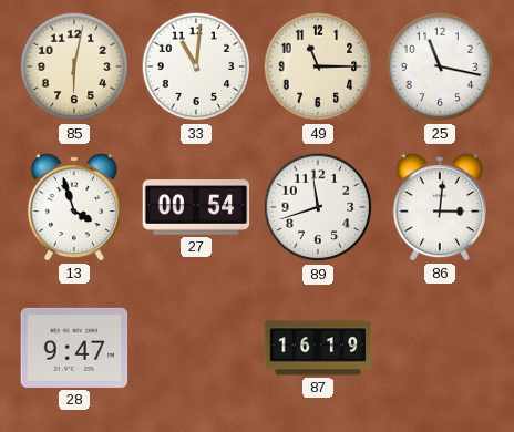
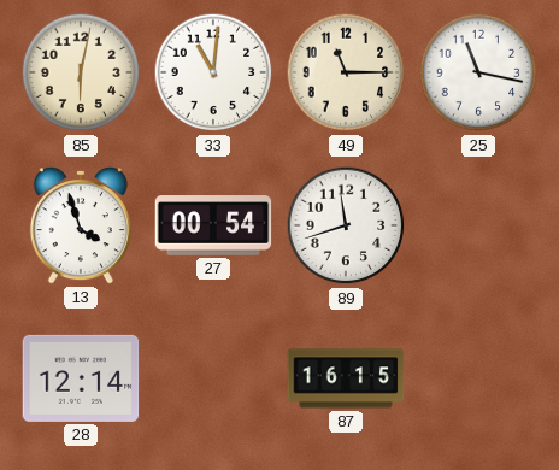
86: 3:01 -> none
28: 9:47 -> 12:14
87: 16:19 -> 16:15
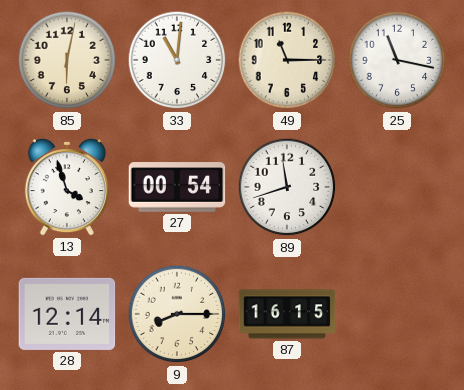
9: none -> 8:15
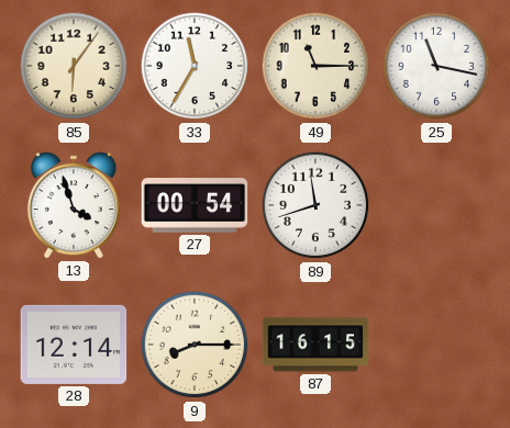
85: 6:02 -> 6:06
33: 11:01 -> 11:35
